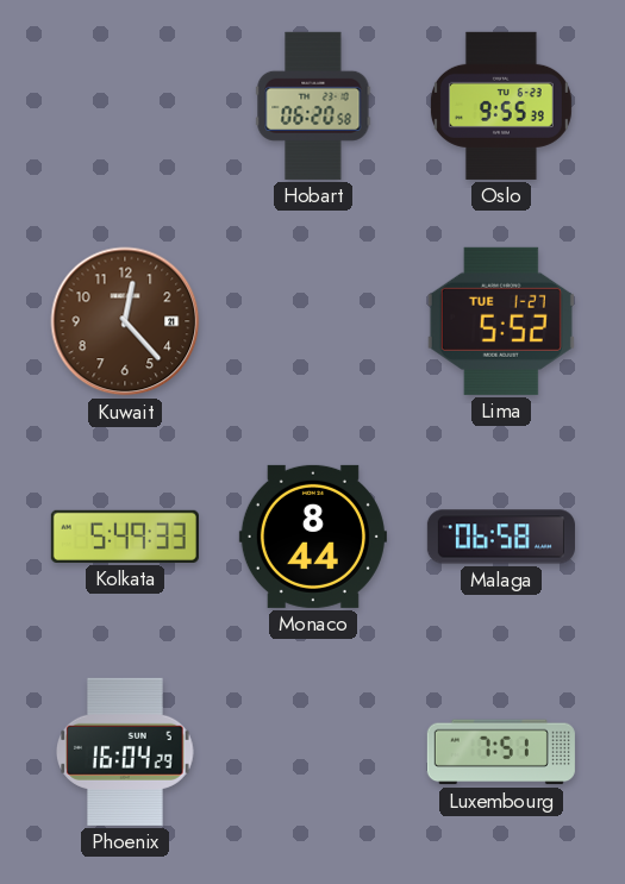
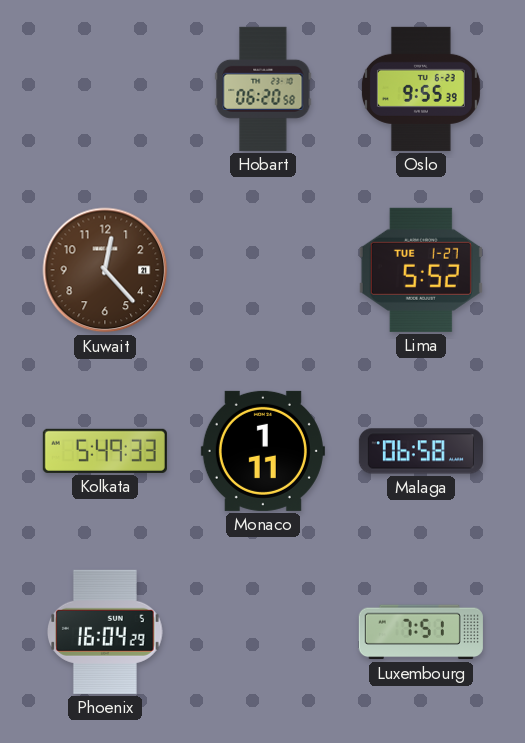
Monaco: 8:44 -> 1:11
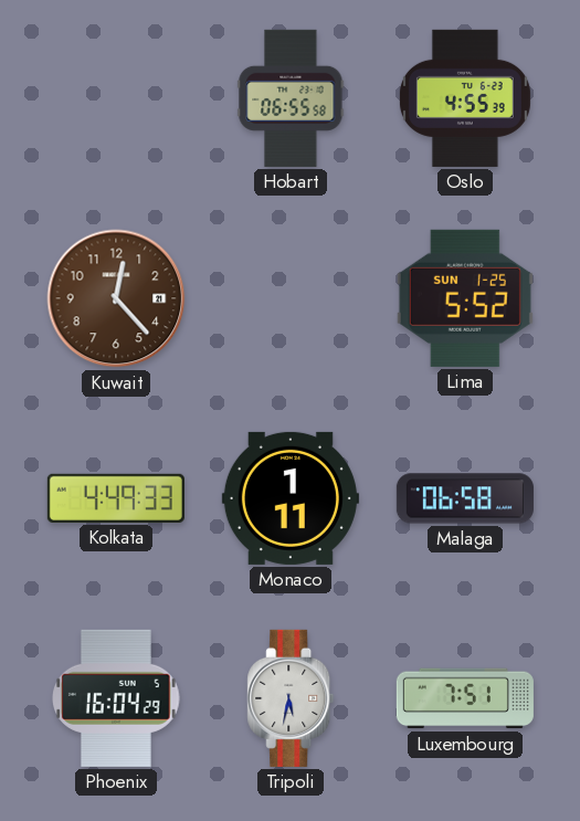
Hobart: 06:20 -> 06:55
Oslo: 9:55 -> 4:55
Lima date: TUE 1-27 -> SUN 1-25
Kolkata: 5:49 -> 4:49
Tripoli: none -> 5:32
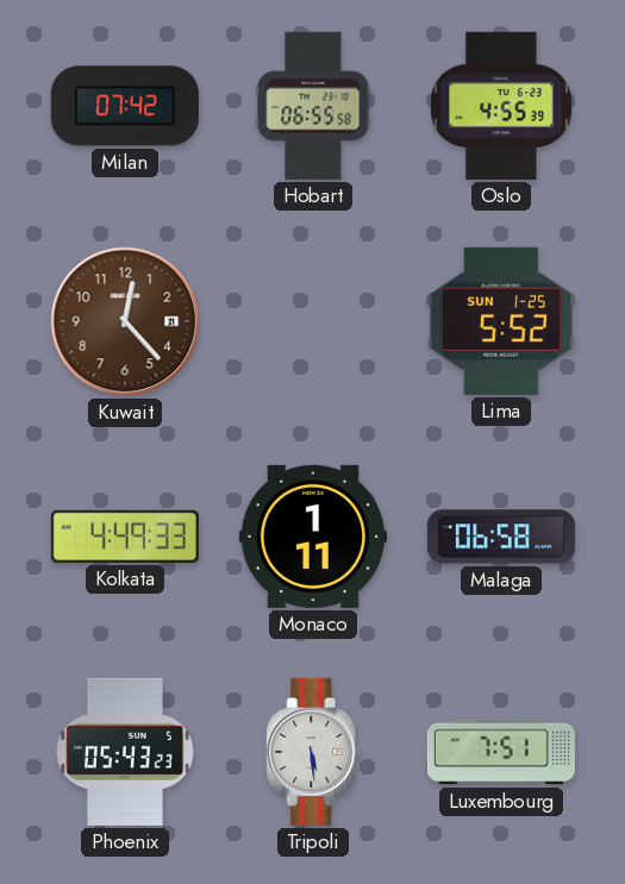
Milan: none -> 07:42
Phoenix: 16:04 -> 05:43
Tripoli: 5:32 -> 5:29
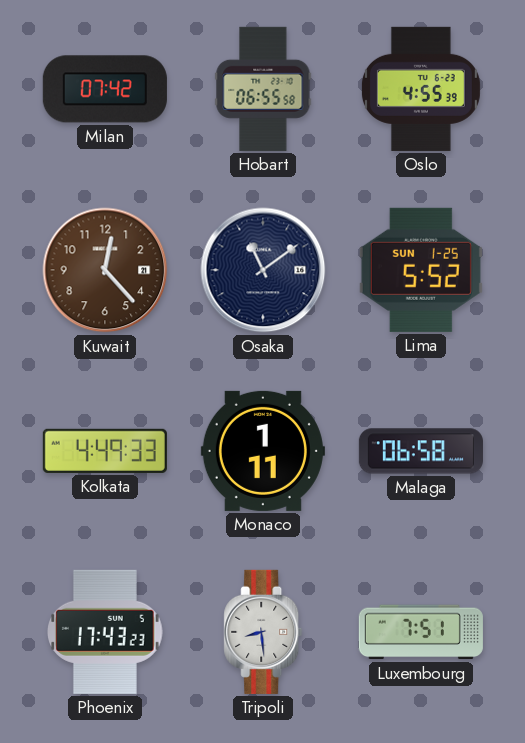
Osaka: none -> 11:09
Phoenix: 05:43 -> 17:43
Tripoli: 5:29 -> 8:29
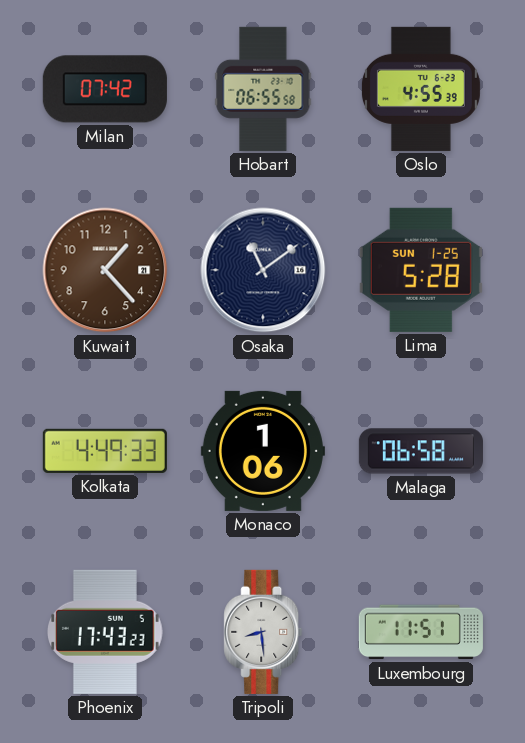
Kuwait: 12:23 -> 1:23
Lima: 5:52 -> 5:28
Monaco: 1:11 -> 1:06
Luxembourg: 7:51 -> 11:51
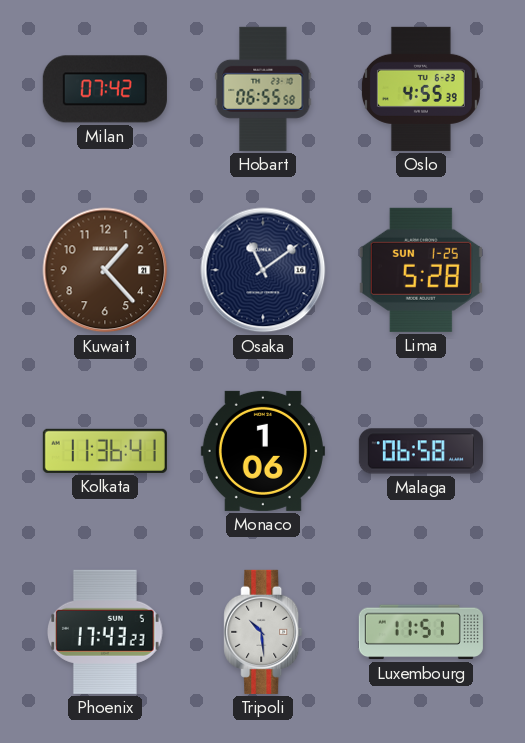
Kolkata: 4:49 -> 11:36
Tripoli: 8:29 -> 10:29
